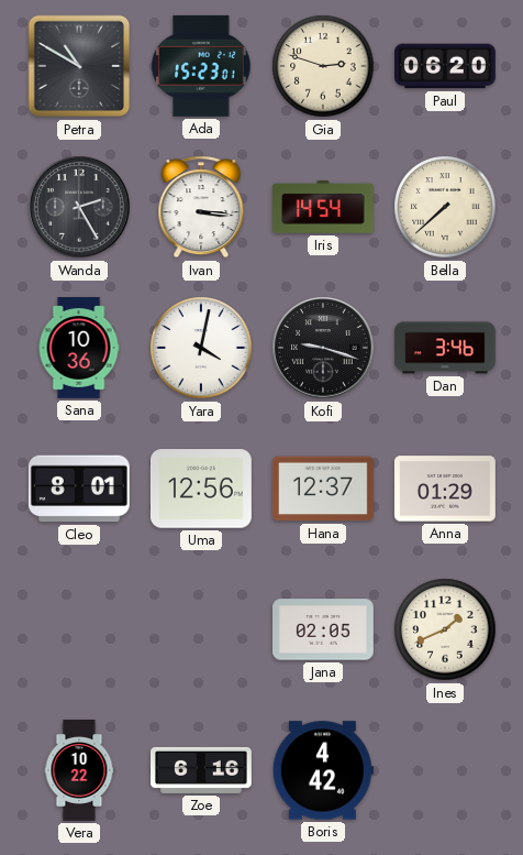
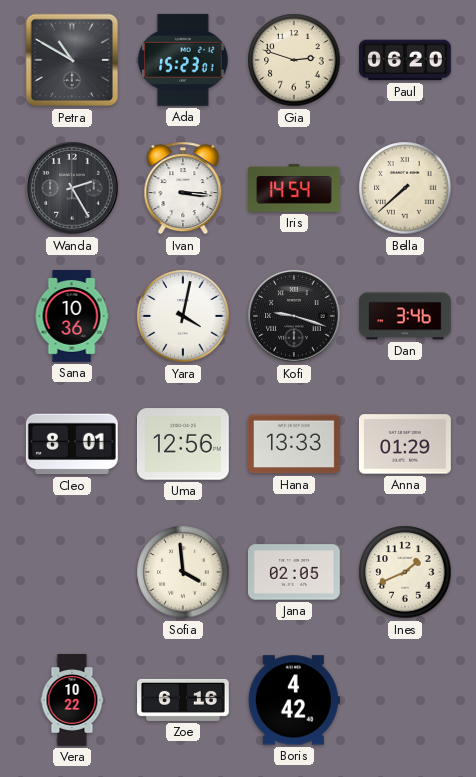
Hana: 12:37 -> 13:33
Sofia: none -> 3:59
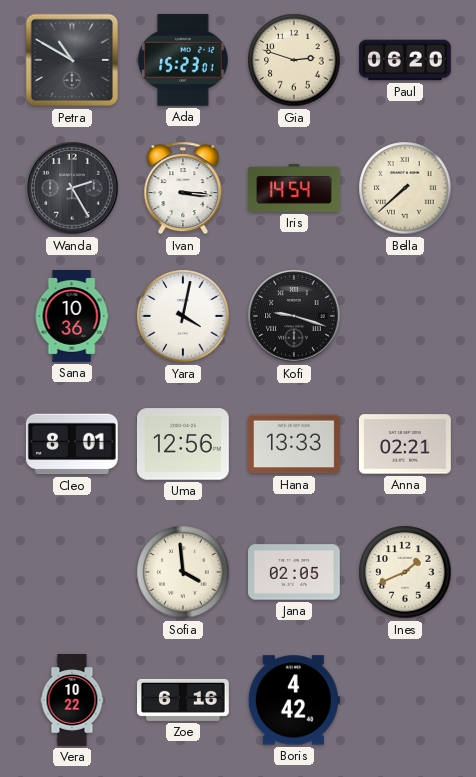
Dan: 3:46 -> none
Anna: 01:29 -> 02:21
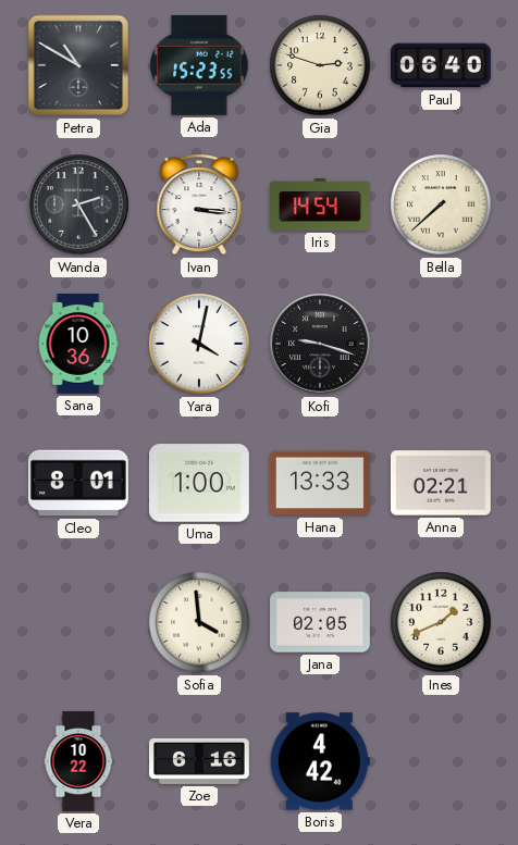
Ada: 15:23:01 -> 15:23:55
Paul: 06:20 -> 06:40
Uma: 12:56 -> 1:00
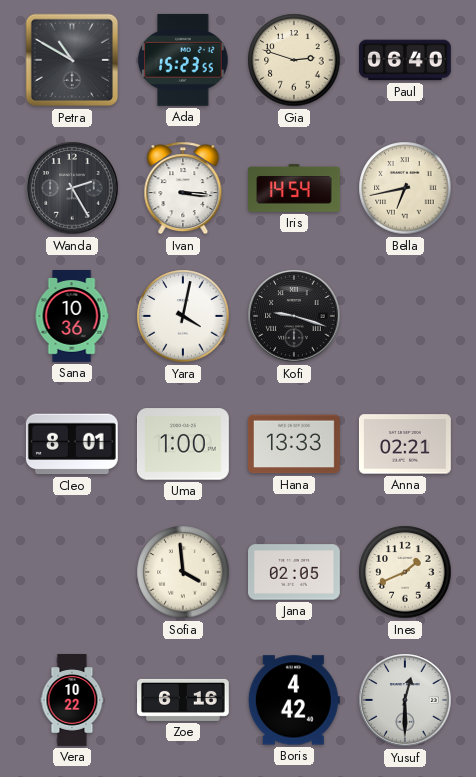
Bella: 7:38 -> 6:43
Yusuf: none -> 12:30
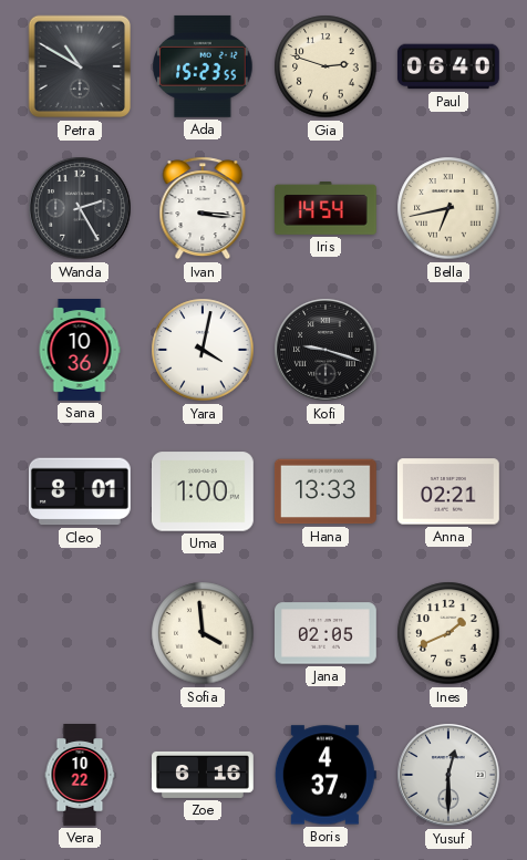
Boris: 4:42 -> 4:37
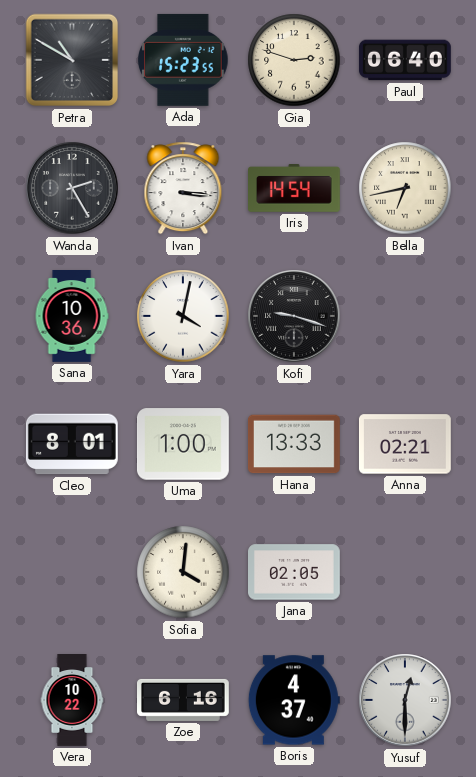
Sofia: 3:59 -> 4:01
Ines: 1:41 -> none
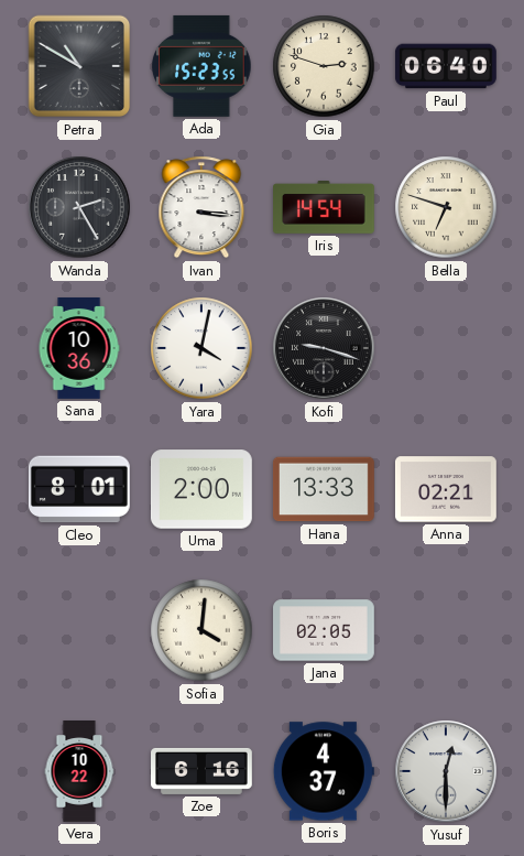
Bella: 6:43 -> 6:48
Uma: 1:00 -> 2:00
